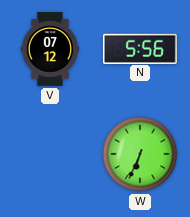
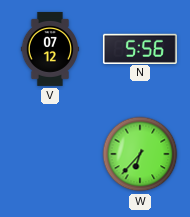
W: 6:34 -> 6:37
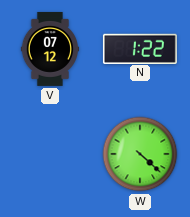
N: 5:56 -> 1:22
W: 6:37 -> 4:22
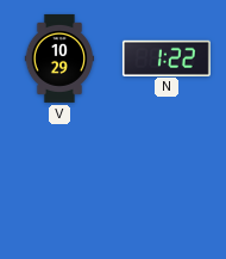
V: 07:12 -> 10:29
W: 4:22 -> none
